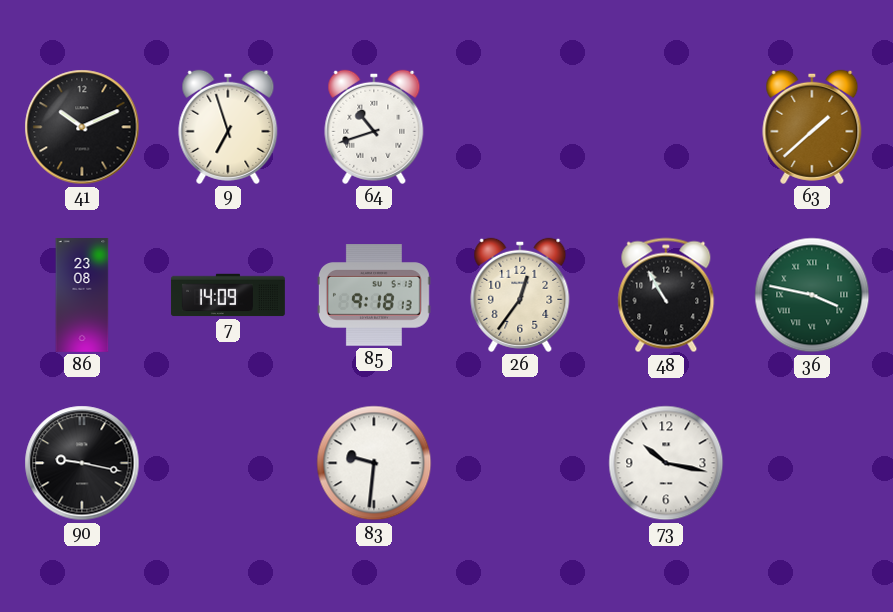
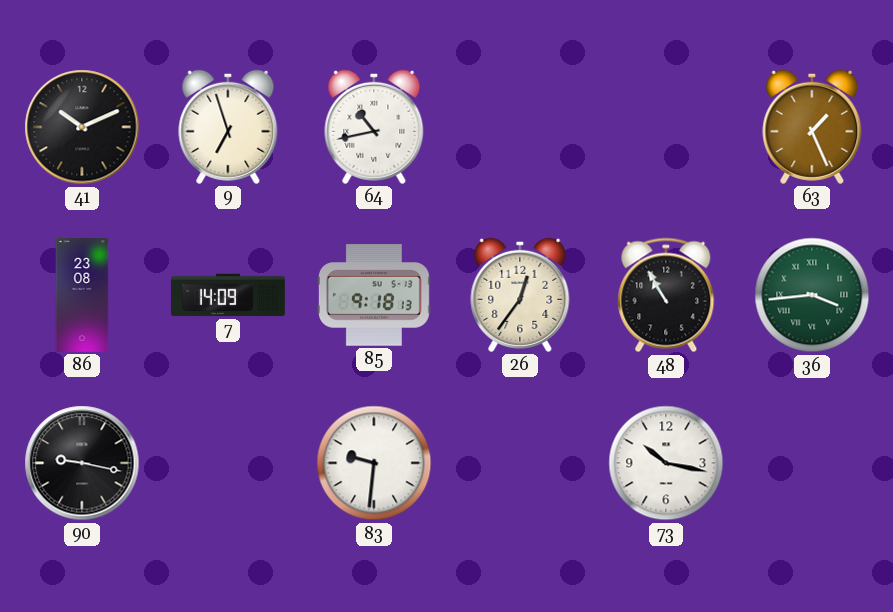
64: 10:42 -> 10:43
63: 1:38 -> 1:26
36: 3:47 -> 3:44
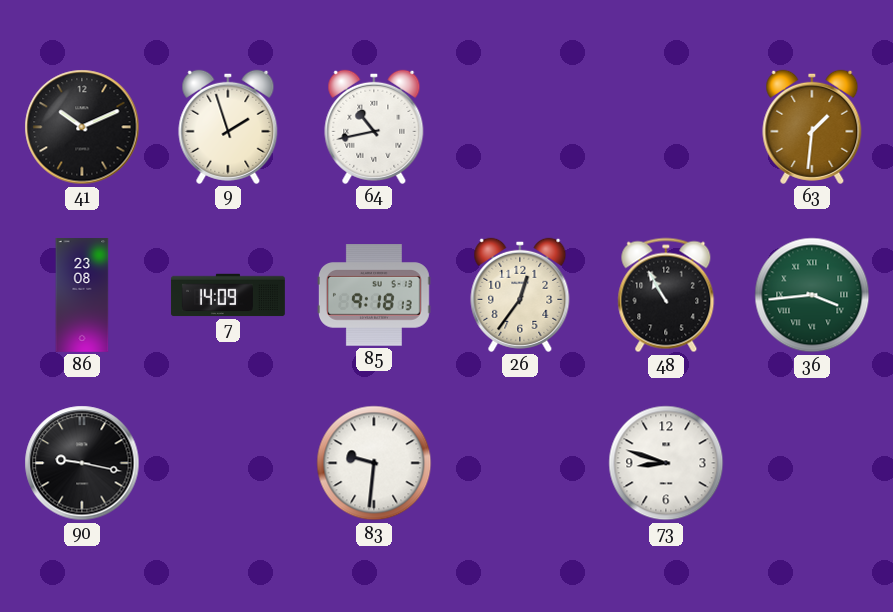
9: 6:57 -> 1:57
63: 1:26 -> 1:31
73: 10:17 -> 8:48
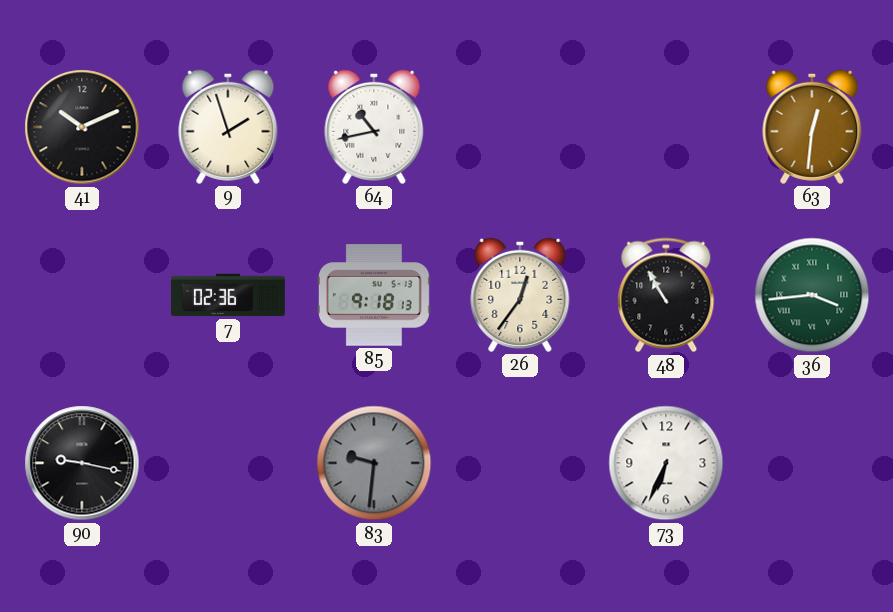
63: 1:31 -> 12:31
86: 23:08 -> none
7: 14:09 -> 02:36
83 dial: white -> grey
73: 8:48 -> 6:34
